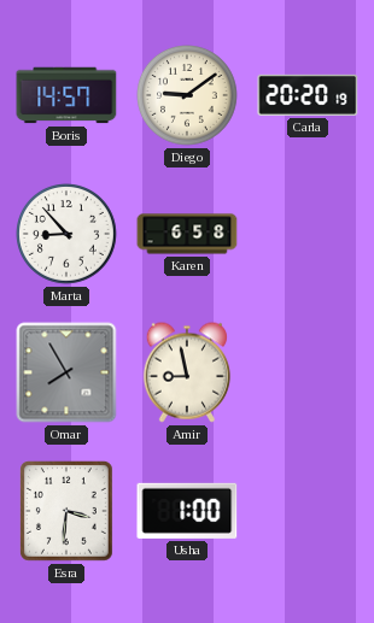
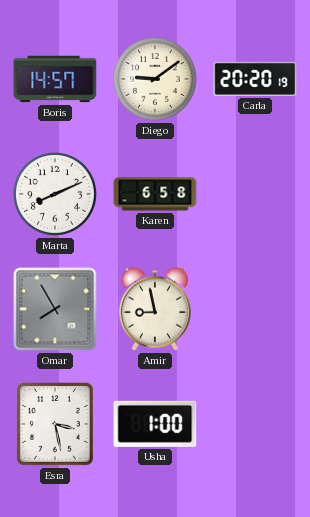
Marta: 8:53 -> 8:11
Esra: 3:31 -> 3:28
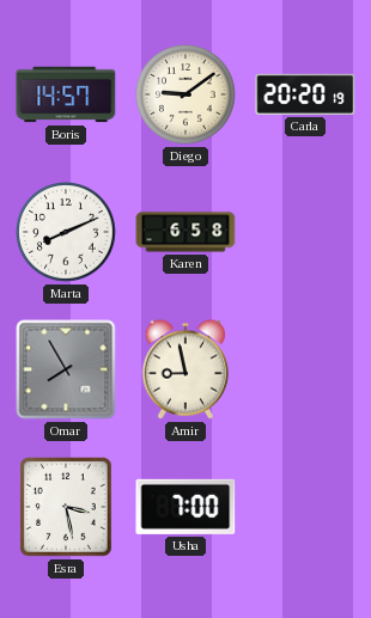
Usha: 1:00 -> 7:00
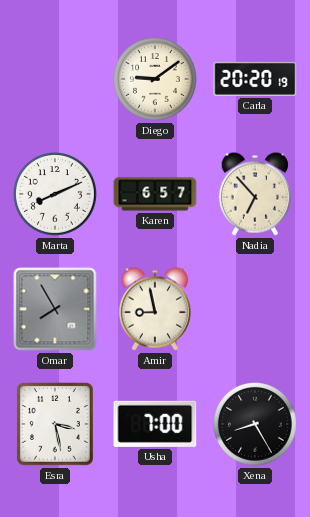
Boris: 14:57 -> none
Karen: 6:58 -> 6:57
Nadia: none -> 6:53
Xena: none -> 8:25
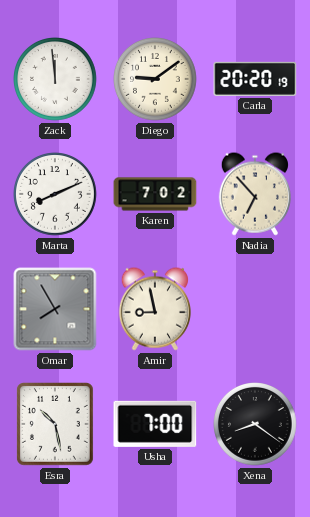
Zack: none -> 11:59
Karen: 6:57 -> 7:02
Esra: 3:28 -> 10:28
Xena: 8:25 -> 8:21
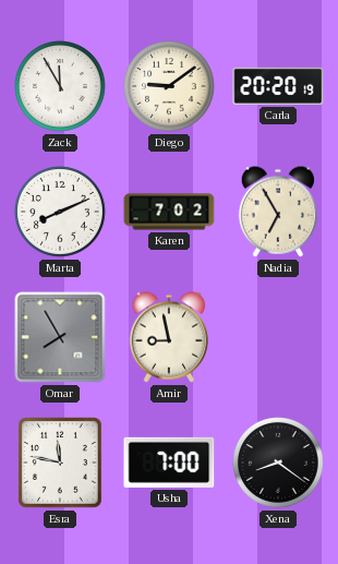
Zack: 11:59 -> 11:55
Nadia: 6:53 -> 6:55
Esra: 10:28 -> 11:47
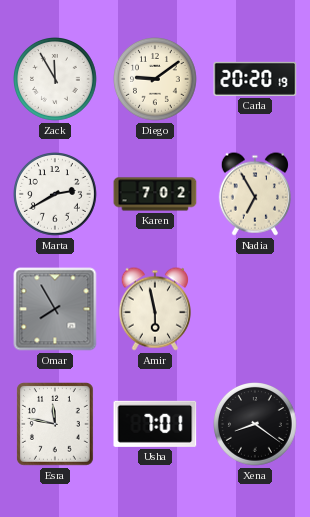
Marta: 8:11 -> 2:40
Amir: 8:58 -> 5:58
Usha: 7:00 -> 7:01
